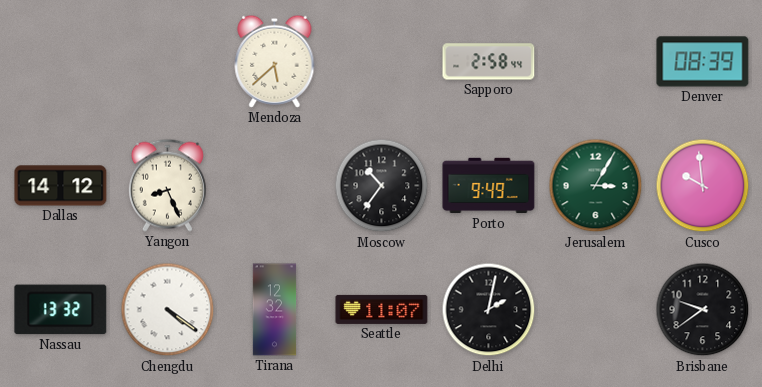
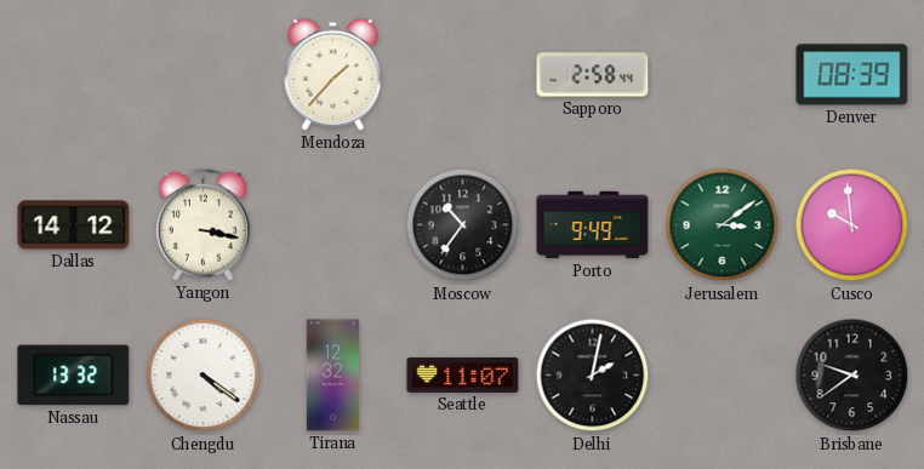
Mendoza: 5:38 -> 1:37
Yangon: 8:26 -> 3:17
Jerusalem: 3:05 -> 3:09
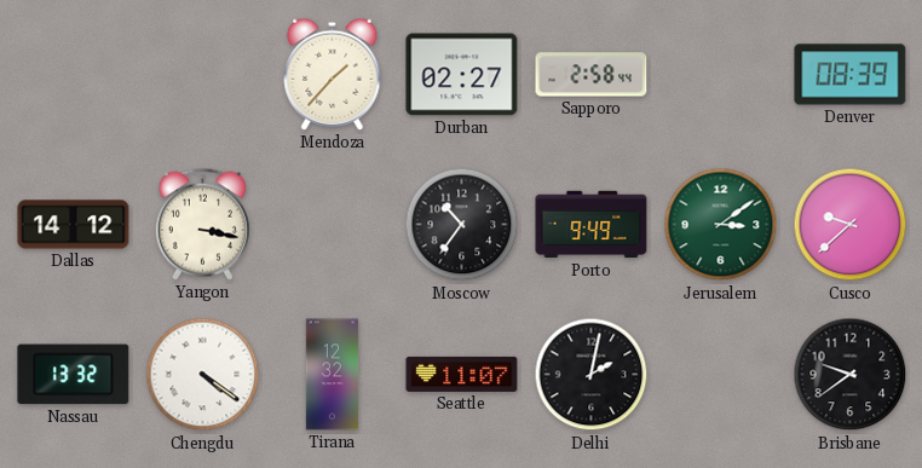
Durban: none -> 02:27
Cusco: 9:59 -> 9:38
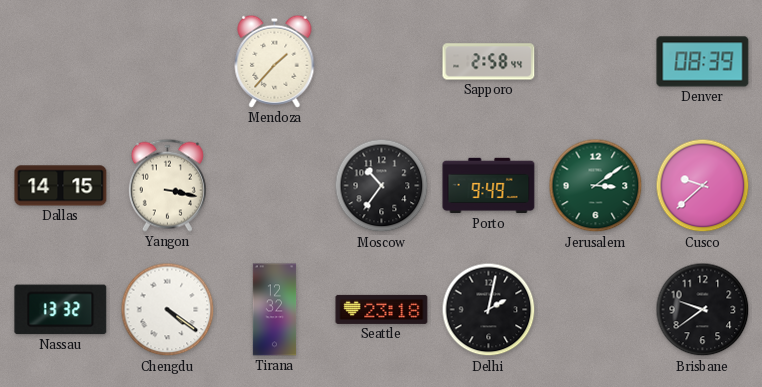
Durban: 02:27 -> none
Dallas: 14:12 -> 14:15
Seattle: 11:07 -> 23:18
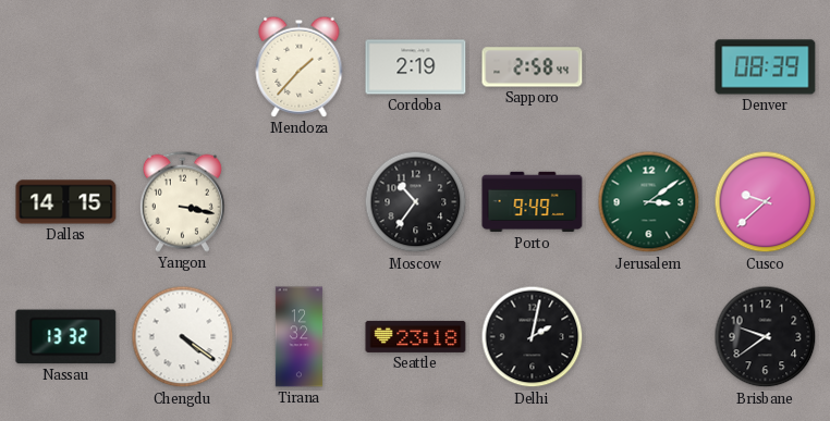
Cordoba: none -> 2:19
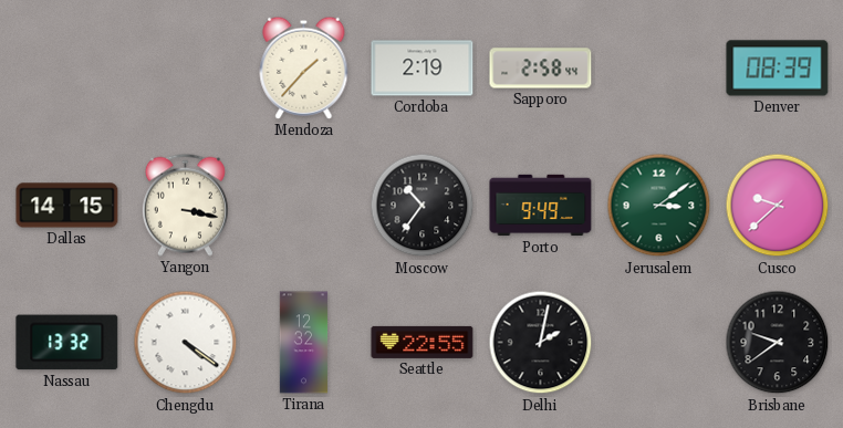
Seattle: 23:18 -> 22:55
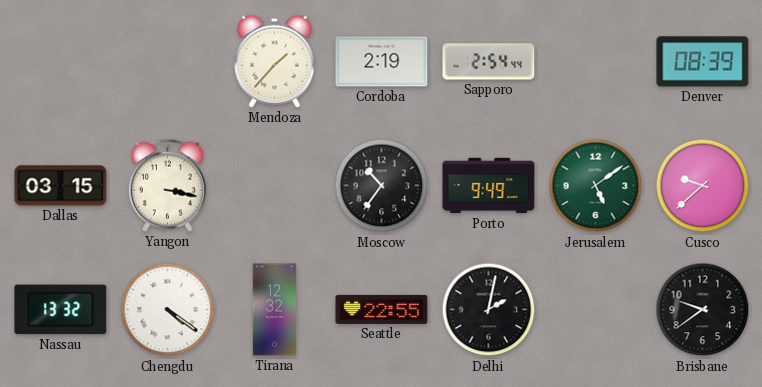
Sapporo: 2:58 -> 2:54
Dallas: 14:15 -> 03:15
Jerusalem: 3:09 -> 5:09
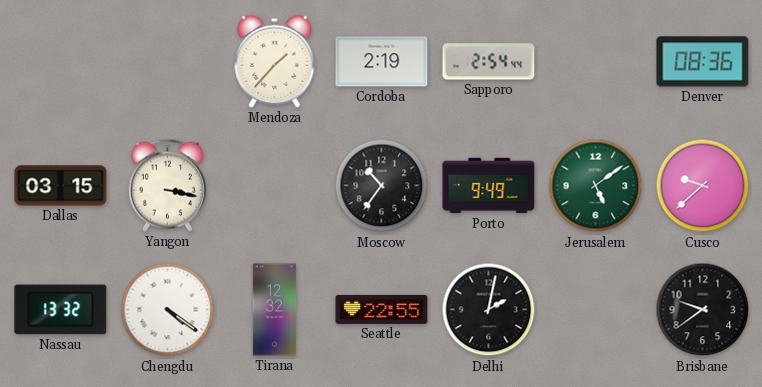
Denver: 08:39 -> 08:36
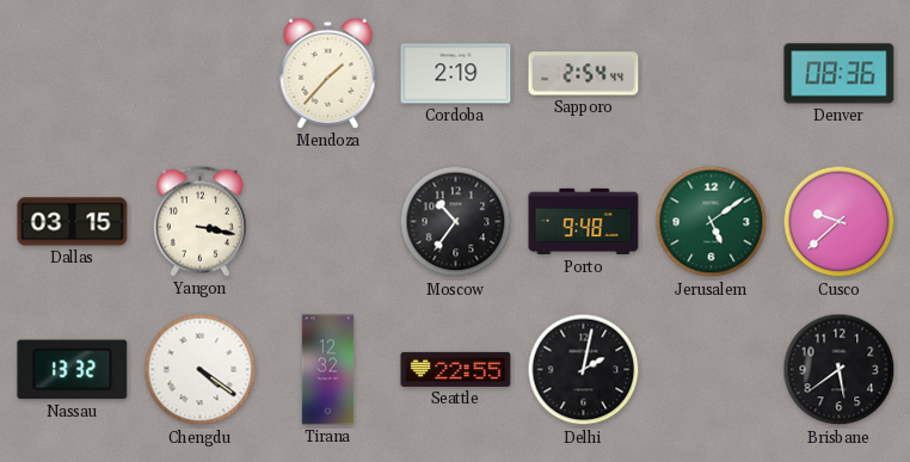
Porto: 9:49 -> 9:48
Brisbane: 9:39 -> 5:39
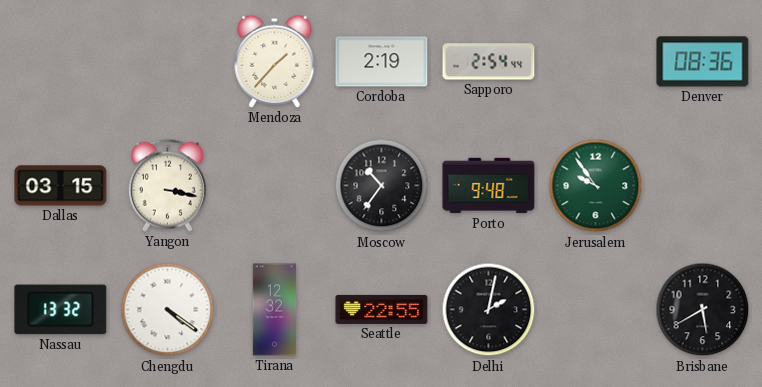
Jerusalem: 5:09 -> 9:54
Cusco: 9:38 -> none
Brisbane: 5:39 -> 5:40
